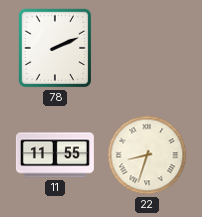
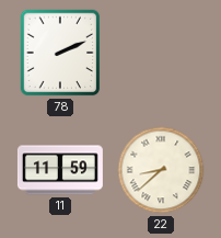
11: 11:55 -> 11:59
22: 8:33 -> 8:38
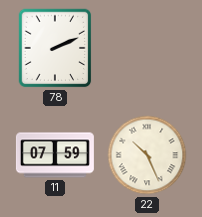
11: 11:59 -> 07:59
22: 8:38 -> 10:26
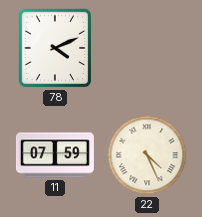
78: 2:11 -> 4:11
22: 10:26 -> 4:26
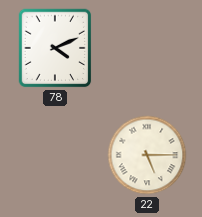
11: 07:59 -> none
22: 4:26 -> 5:15
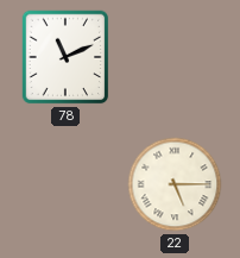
78: 4:11 -> 11:11
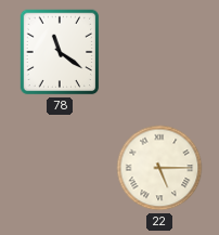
78: 11:11 -> 11:21
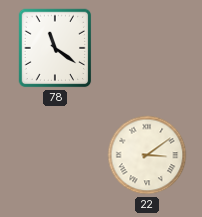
22: 5:15 -> 3:09
